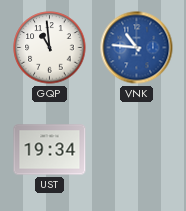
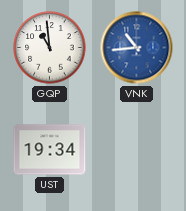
VNK: 10:46 -> 10:44
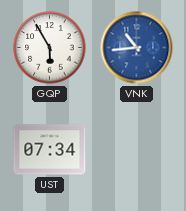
GQP: 10:59 -> 5:55
UST: 19:34 -> 07:34
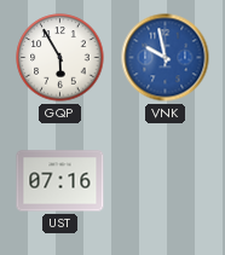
VNK: 10:44 -> 9:58
UST: 07:34 -> 07:16
